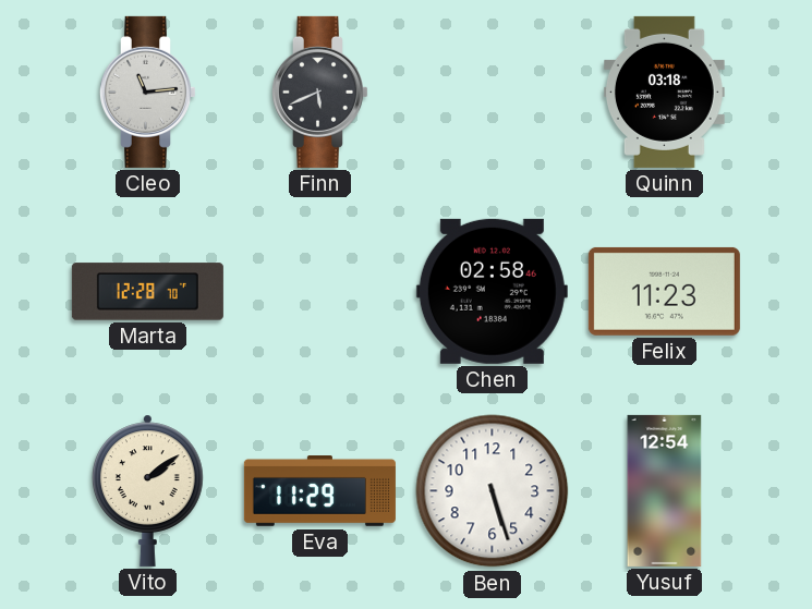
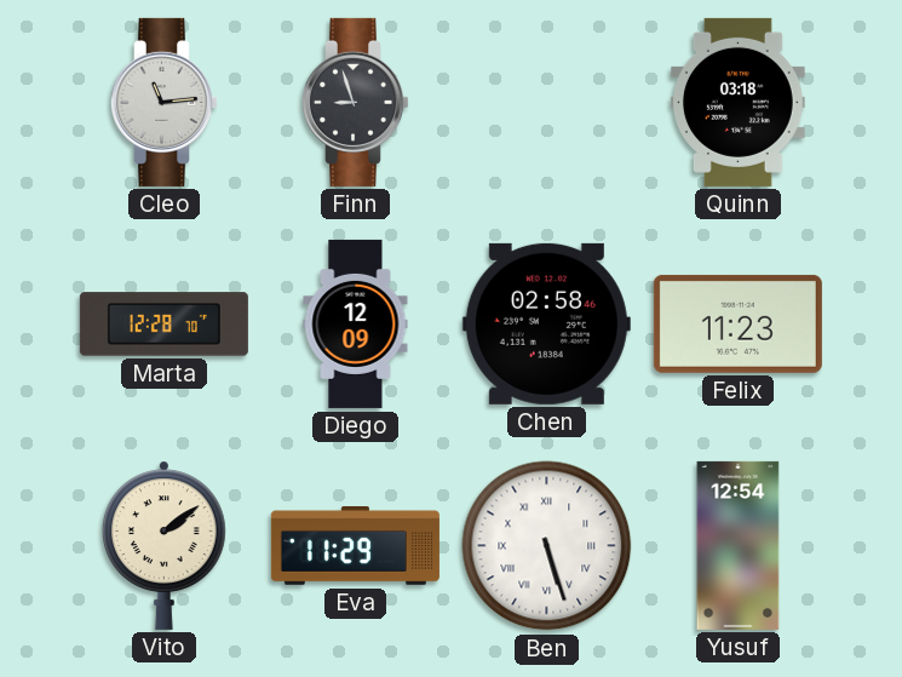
Finn: 5:41 -> 8:57
Diego: none -> 12:09
Ben numerals: Arabic -> Roman
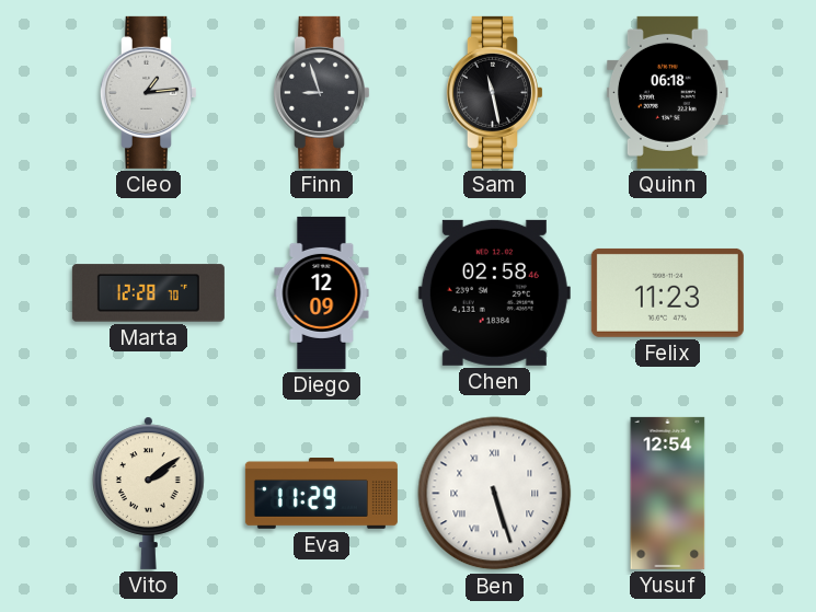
Cleo: 11:14 -> 1:14
Sam: none -> 11:28
Quinn: 03:18 -> 06:18
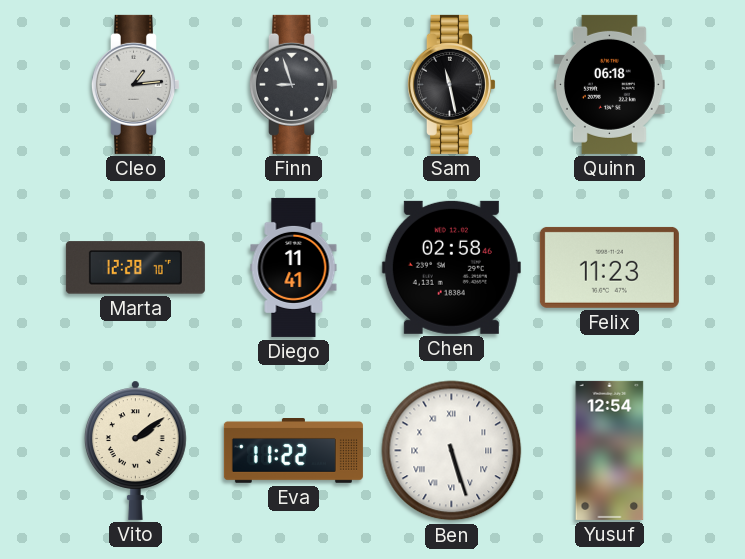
Diego: 12:09 -> 11:41
Eva: 11:29 -> 11:22
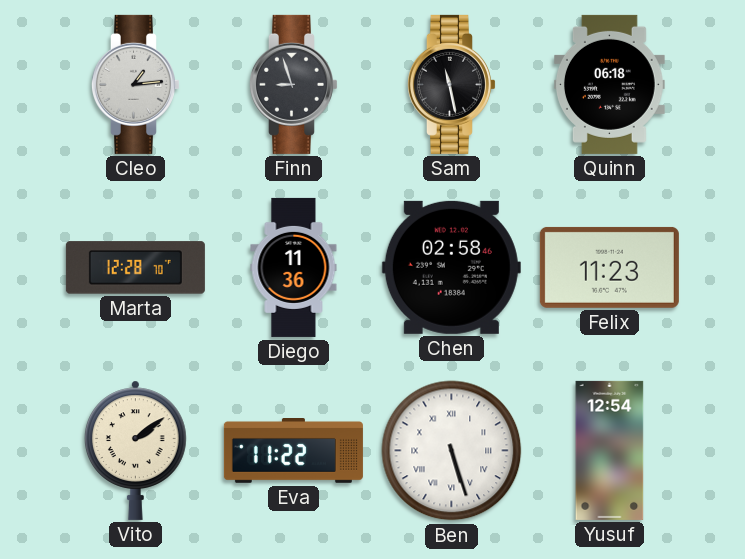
Diego: 11:41 -> 11:36
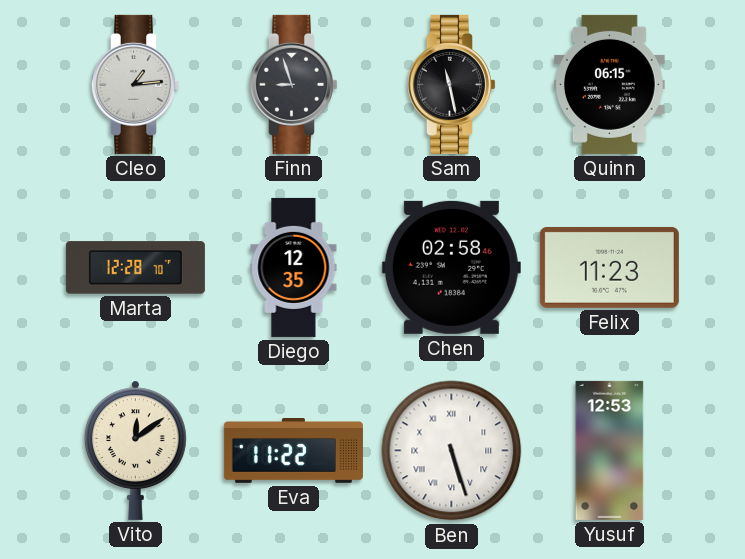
Quinn: 06:18 -> 06:15
Diego: 11:36 -> 12:35
Vito: 2:09 -> 12:09
Yusuf: 12:54 -> 12:53
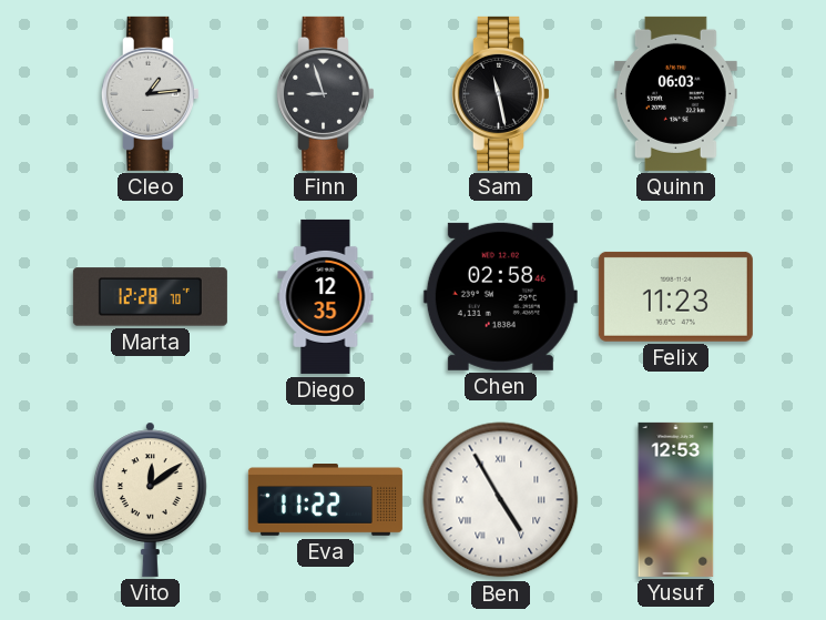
Quinn: 06:15 -> 06:03
Ben: 5:27 -> 4:55
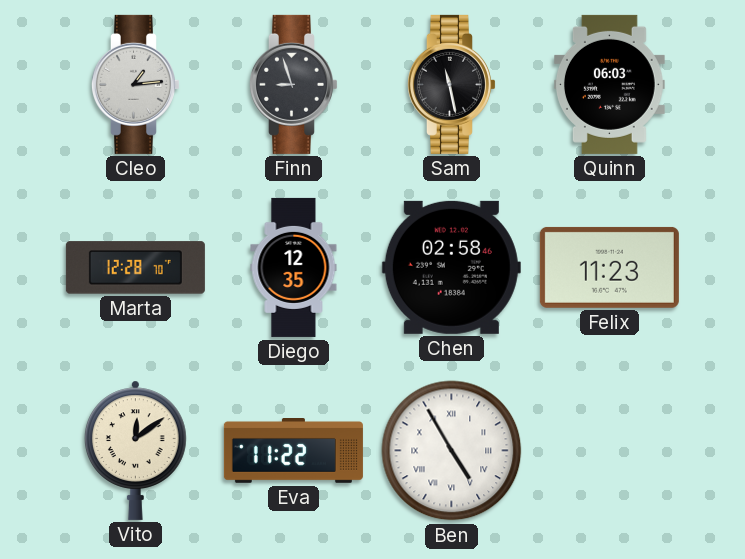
Yusuf: 12:53 -> none
